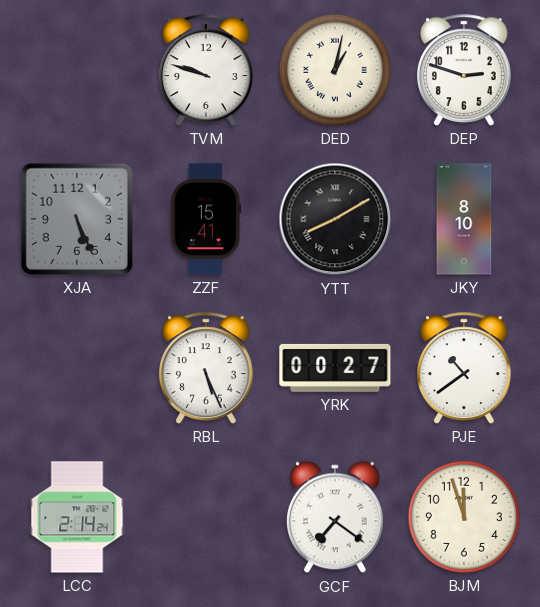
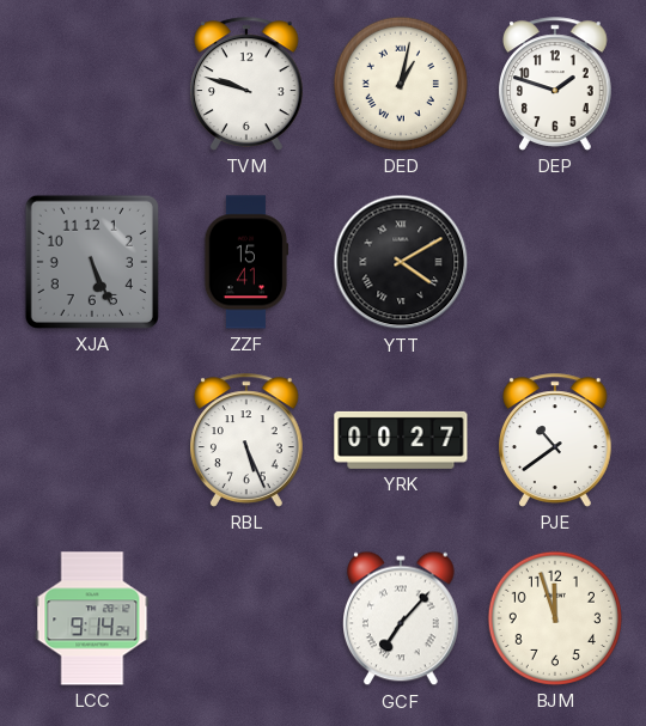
DEP: 2:48 -> 1:48
YTT: 8:10 -> 4:10
JKY: 8:10 -> none
LCC: 2:14 -> 9:14
GCF: 7:21 -> 7:07
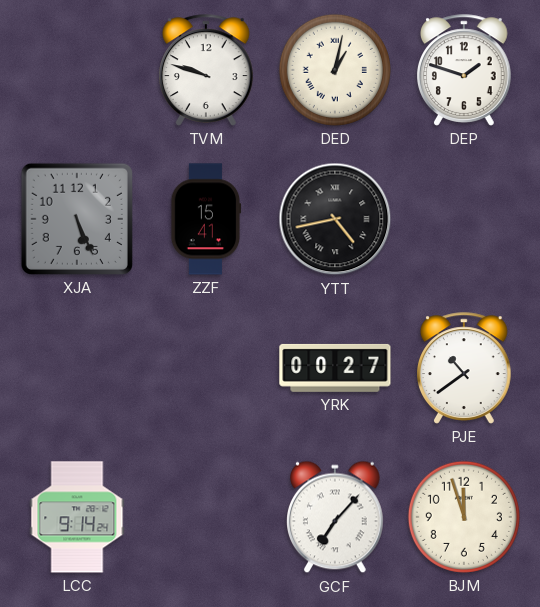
YTT: 4:10 -> 4:43
RBL: 5:26 -> none
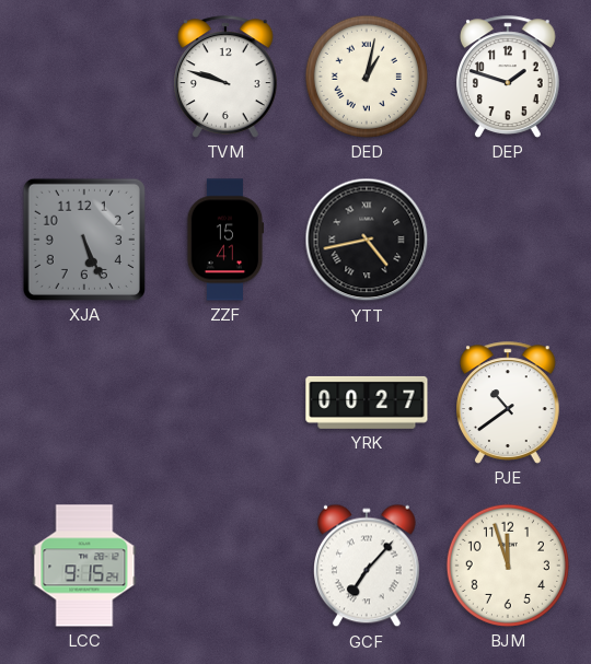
LCC: 9:14 -> 9:15
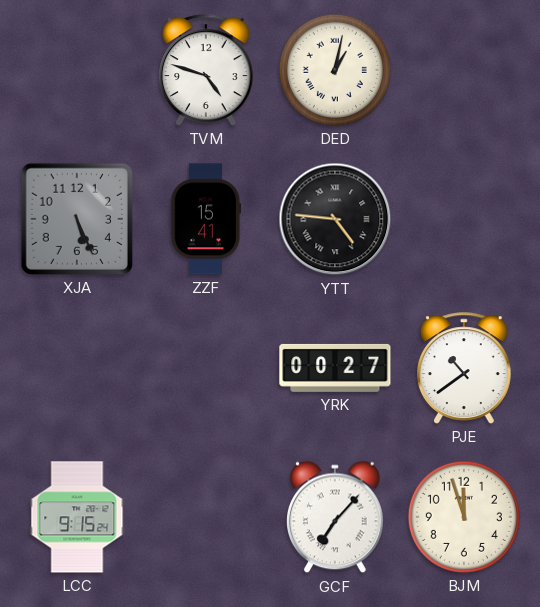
TVM: 9:48 -> 4:48
DEP: 1:48 -> none
YTT: 4:43 -> 4:46
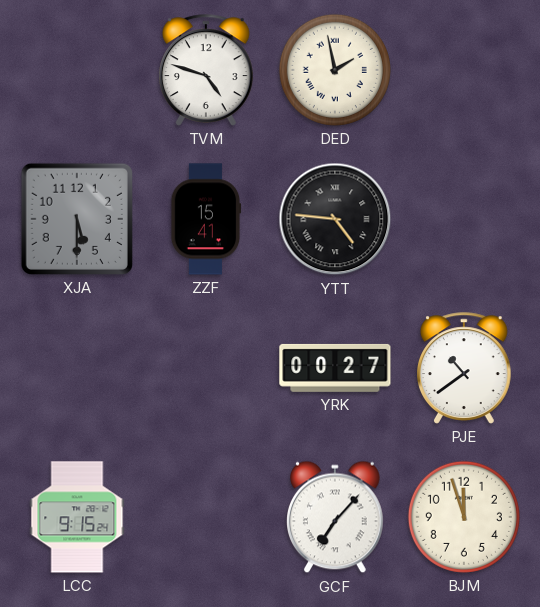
DED: 1:02 -> 1:58
XJA: 5:26 -> 5:30
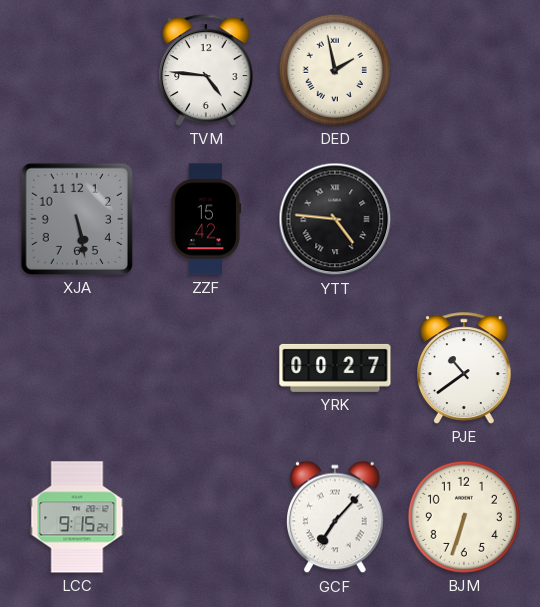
TVM: 4:48 -> 4:46
XJA: 5:30 -> 5:28
ZZF: 15:41 -> 15:42
BJM: 11:57 -> 6:33
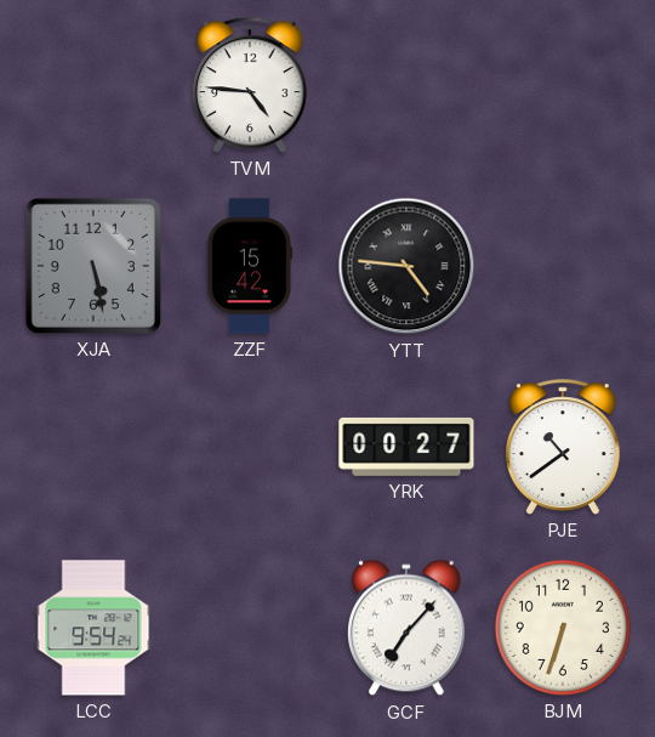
DED: 1:58 -> none
LCC: 9:15 -> 9:54
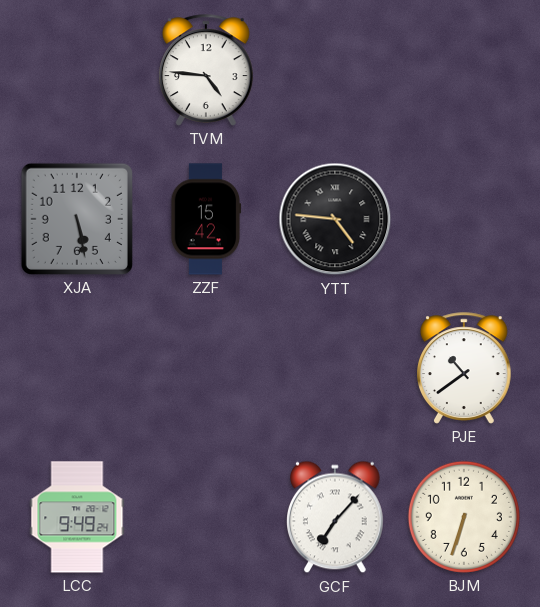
YRK: 00:27 -> none
LCC: 9:54 -> 9:49
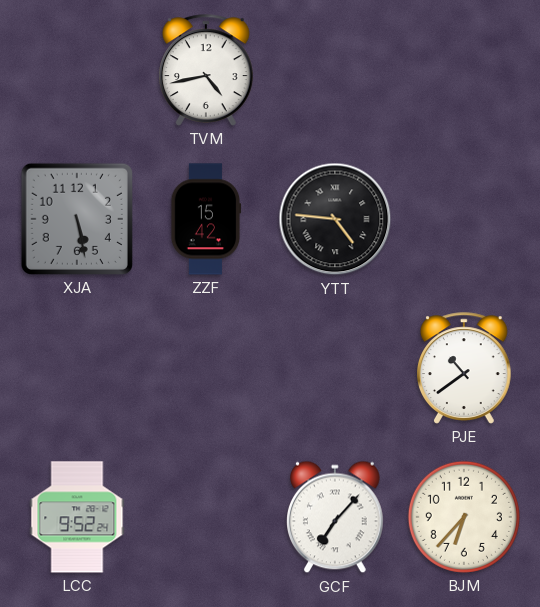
TVM: 4:46 -> 4:43
LCC: 9:49 -> 9:52
BJM: 6:33 -> 6:37
